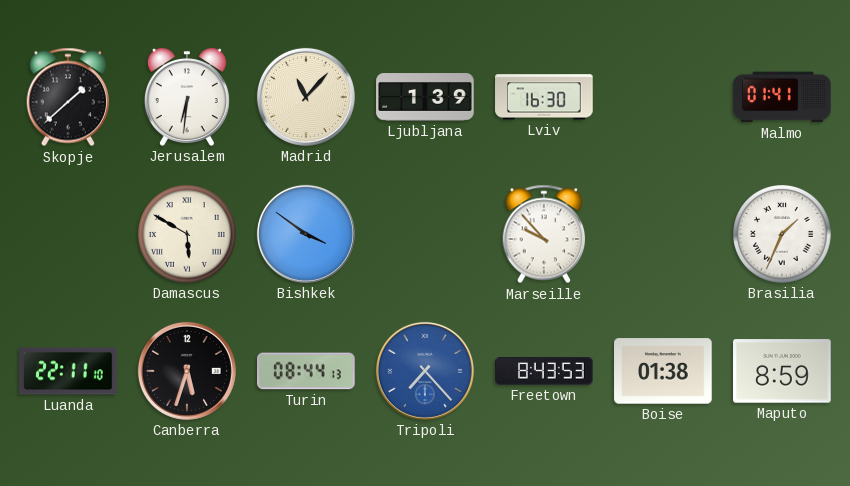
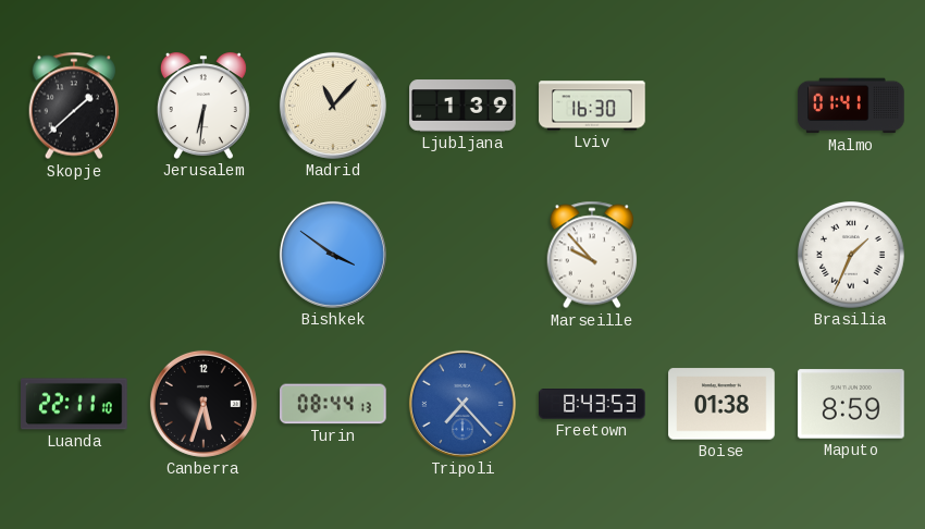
Damascus: 5:50 -> none
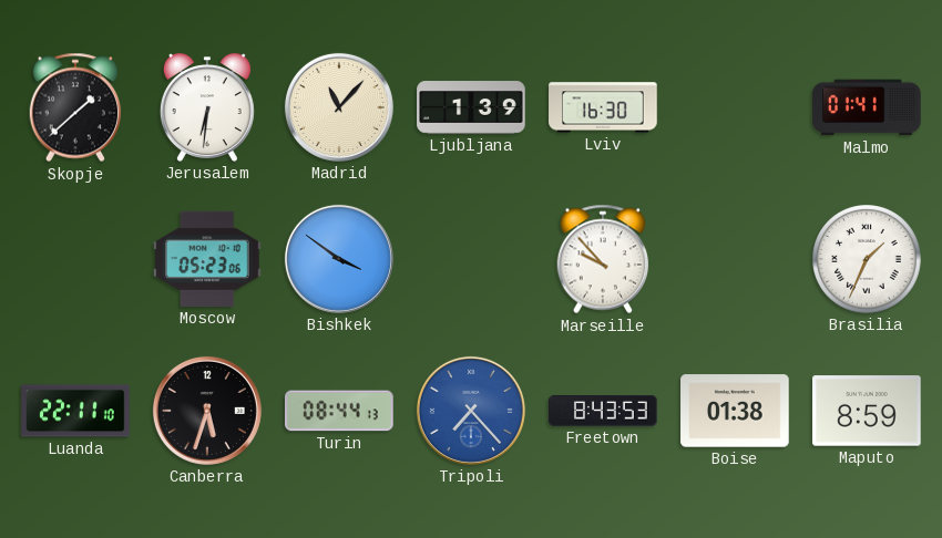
Moscow: none -> 05:23
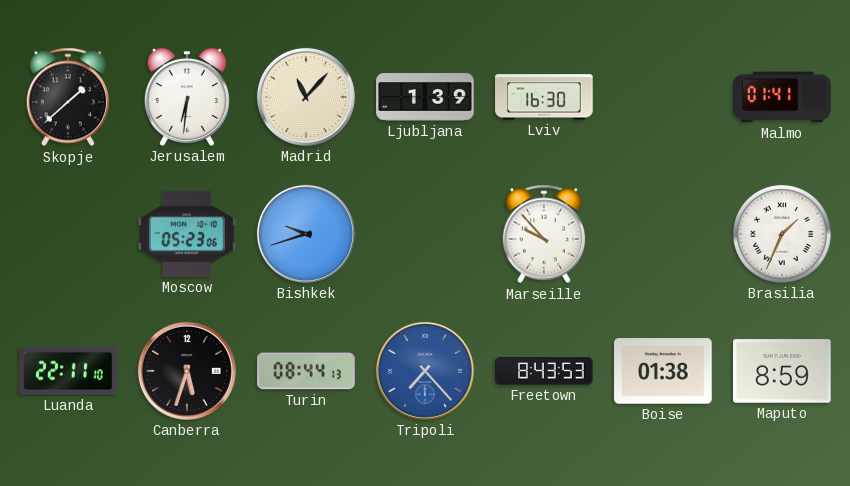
Bishkek: 3:51 -> 9:42
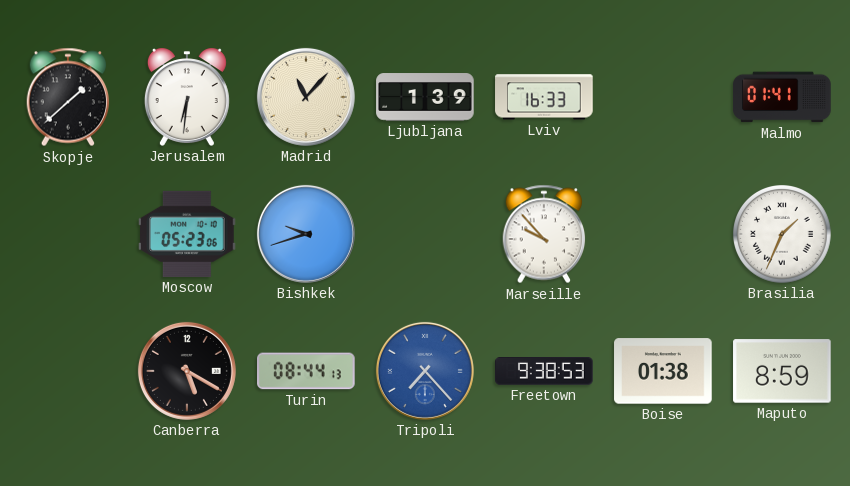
Lviv: 16:30 -> 16:33
Luanda: 22:11 -> none
Canberra: 5:33 -> 5:20
Freetown: 8:43 -> 9:38
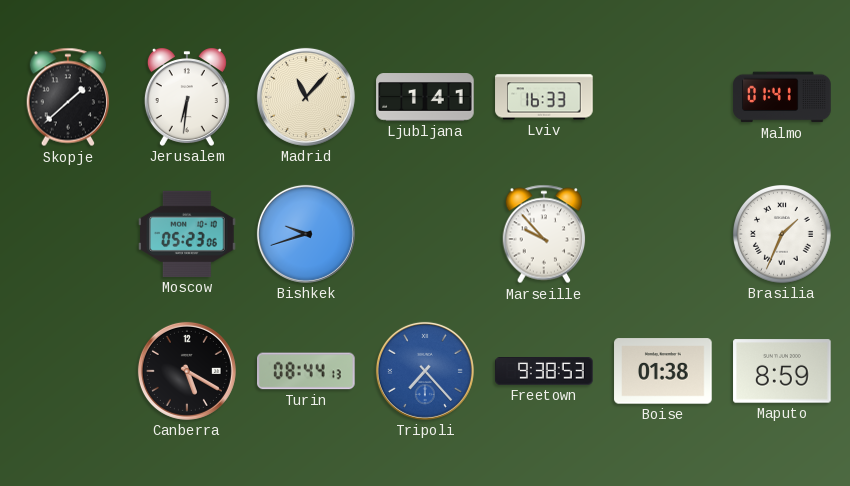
Ljubljana: 1:39 -> 1:41
